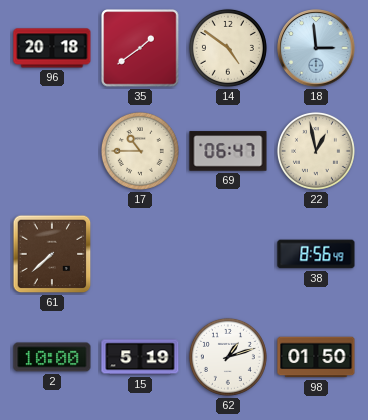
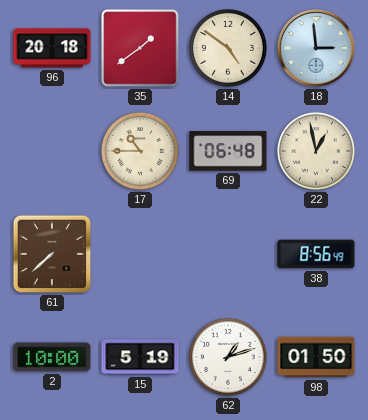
69: 06:47 -> 06:48
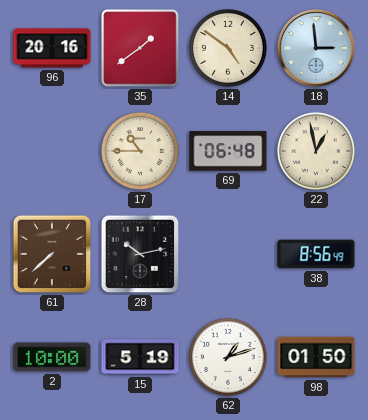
96: 20:18 -> 20:16
28: none -> 10:13
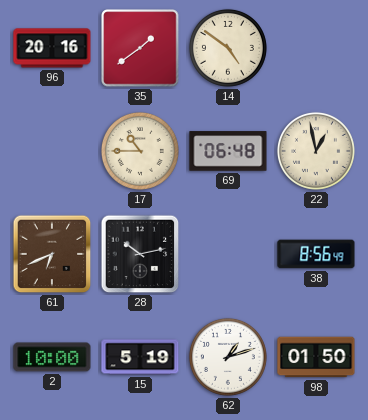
18: 2:59 -> none
61: 7:38 -> 6:41
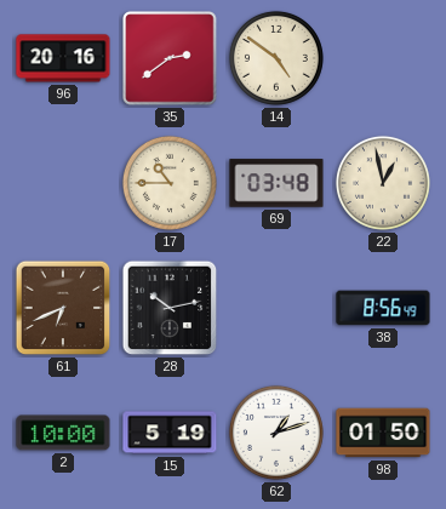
35: 1:39 -> 2:39
69: 06:48 -> 03:48
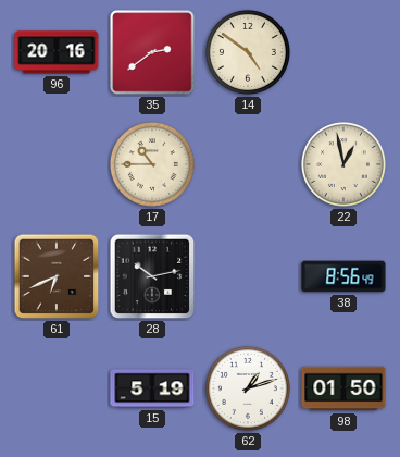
69: 03:48 -> none
2: 10:00 -> none
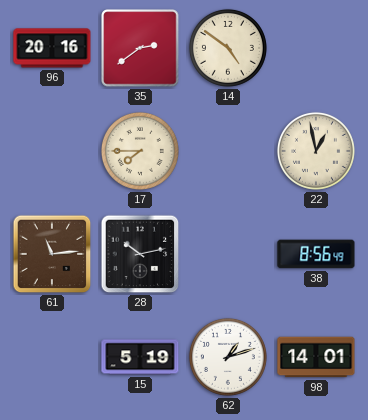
17: 10:45 -> 7:45
61: 6:41 -> 11:14
98: 01:50 -> 14:01
